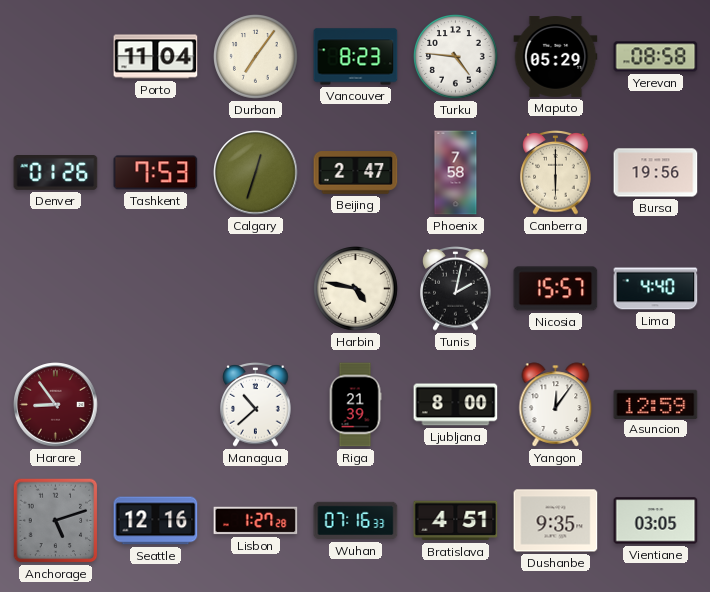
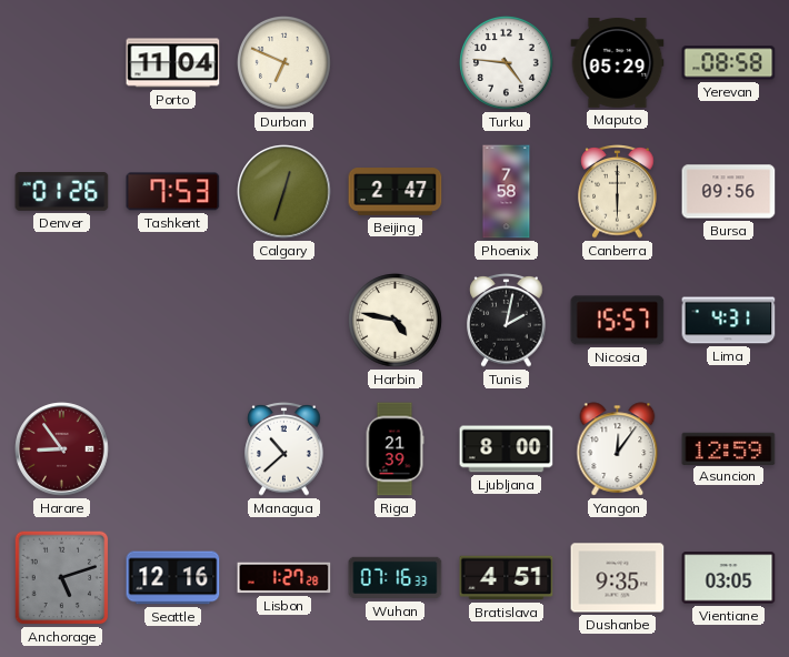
Durban: 7:06 -> 6:49
Vancouver: 8:23 -> none
Bursa: 19:56 -> 09:56
Lima: 4:40 -> 4:31
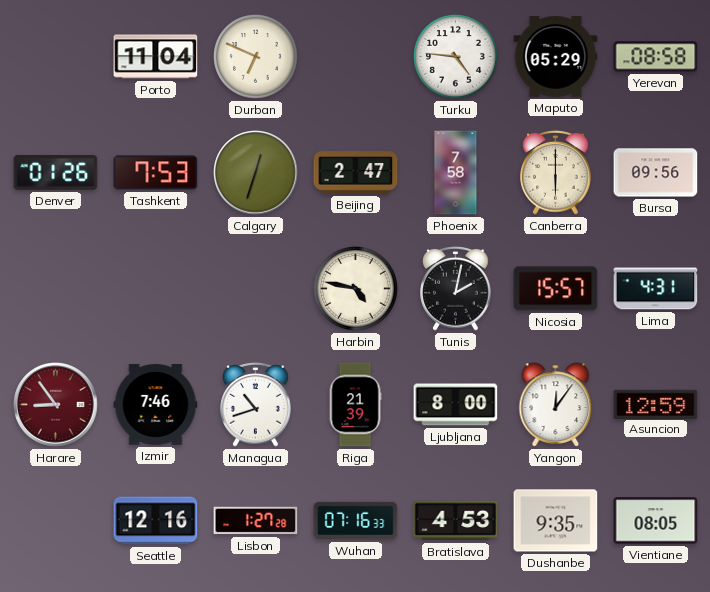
Izmir: none -> 7:46
Managua: 10:38 -> 10:42
Anchorage: 5:12 -> none
Bratislava: 4:51 -> 4:53
Vientiane: 03:05 -> 08:05
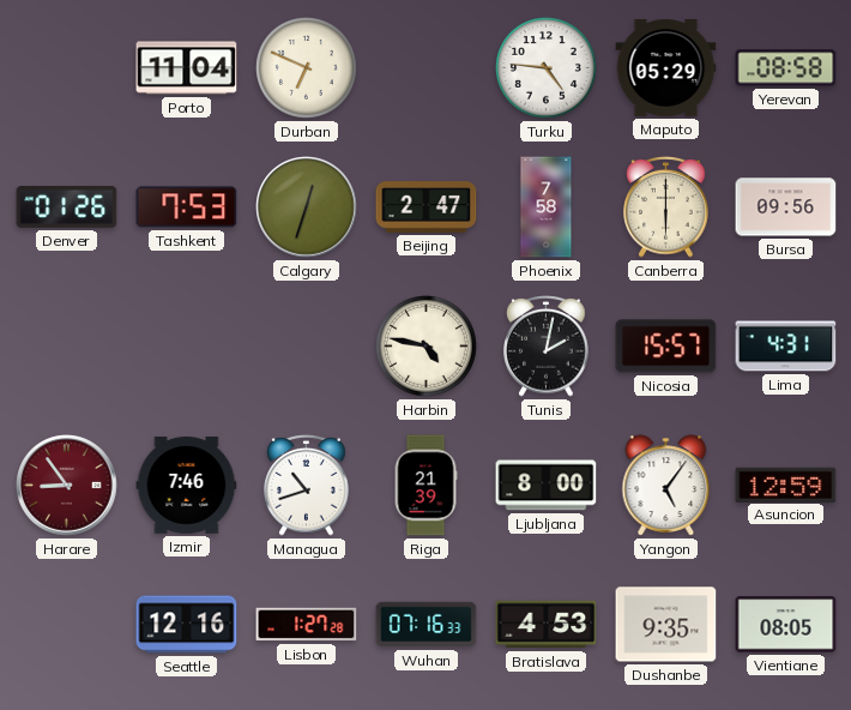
Yangon: 12:06 -> 5:06
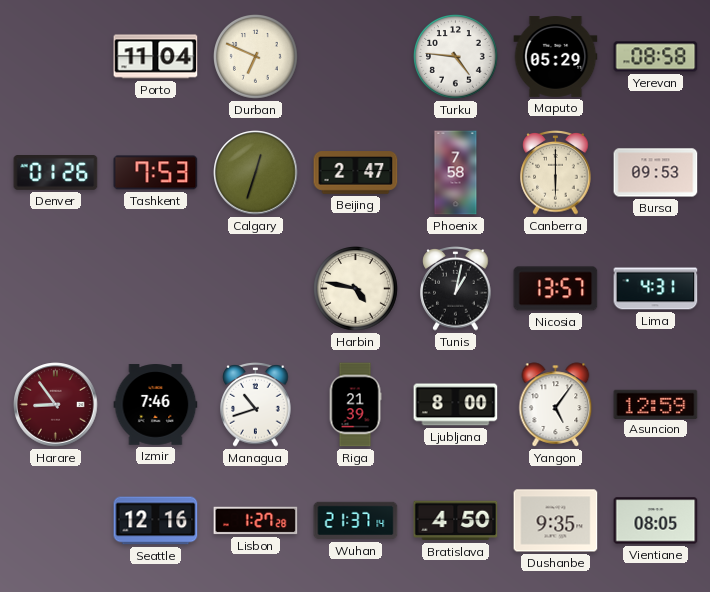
Bursa: 09:56 -> 09:53
Tunis: 2:02 -> 1:02
Nicosia: 15:57 -> 13:57
Wuhan: 07:16 -> 21:37
Bratislava: 4:53 -> 4:50
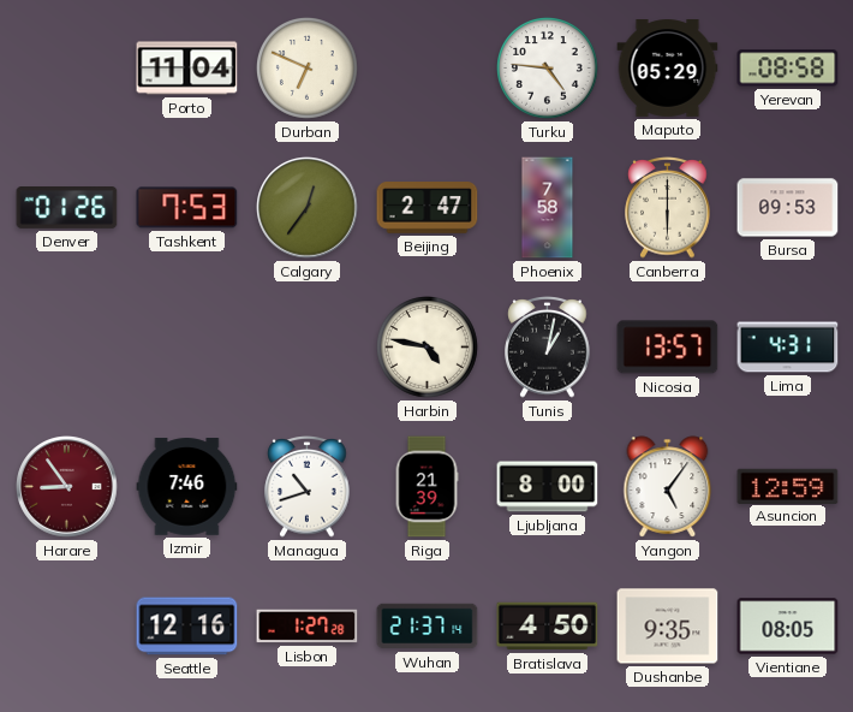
Calgary: 12:33 -> 12:36
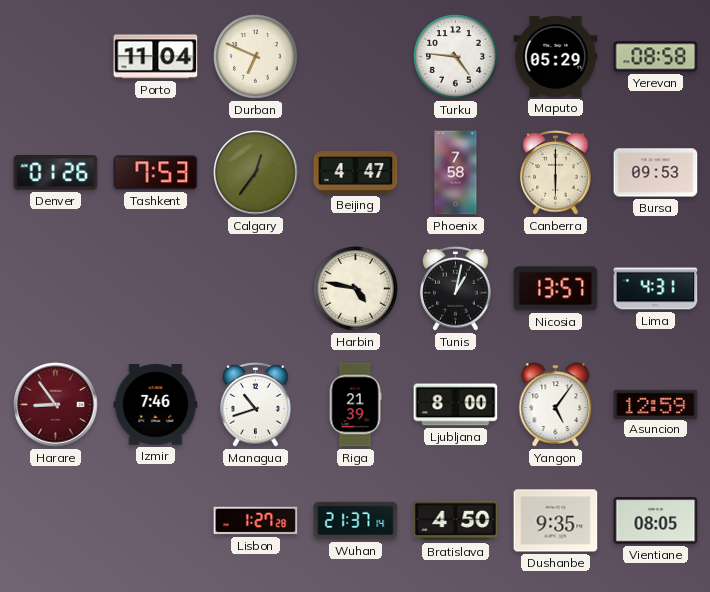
Beijing: 2:47 -> 4:47
Seattle: 12:16 -> none
